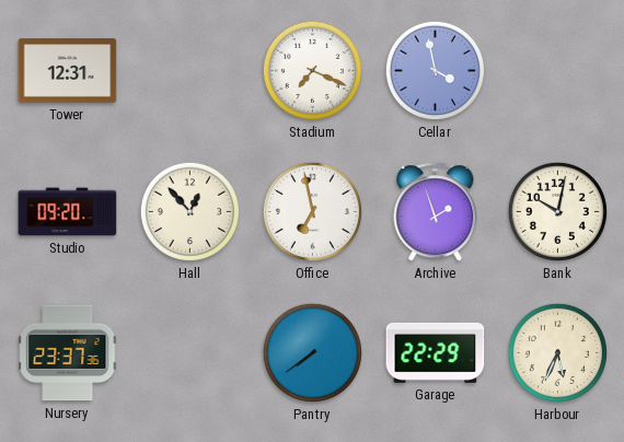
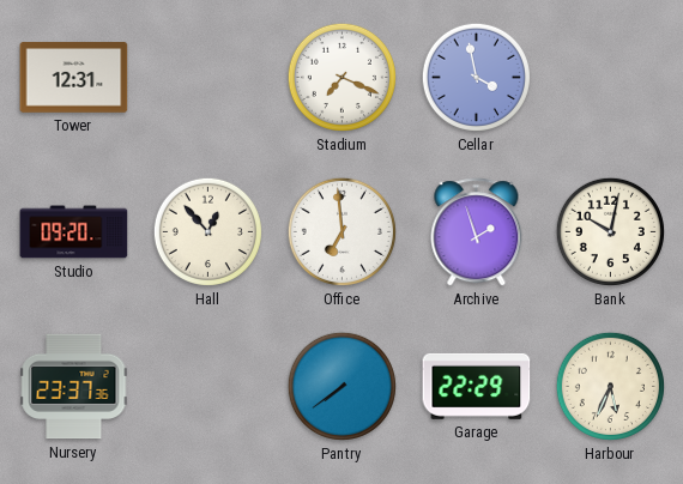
Office: 6:58 -> 6:59
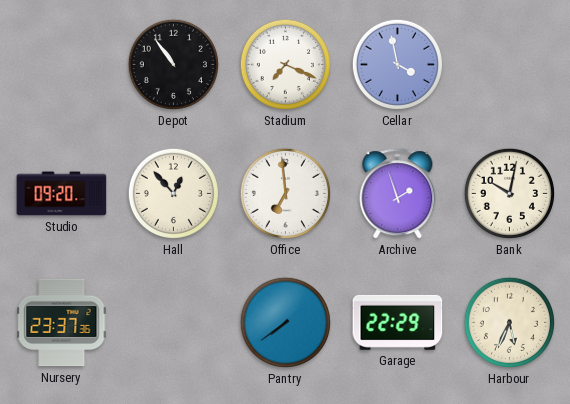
Tower: 12:31 -> none
Depot: none -> 10:54
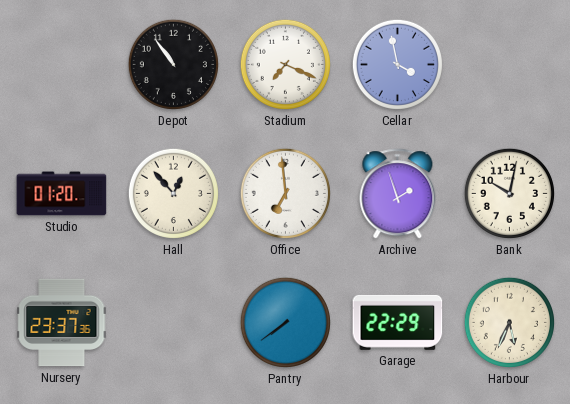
Studio: 09:20 -> 01:20
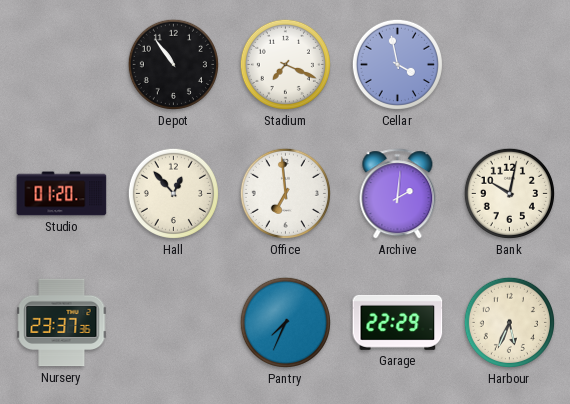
Archive: 1:57 -> 2:01
Pantry: 7:39 -> 7:34
